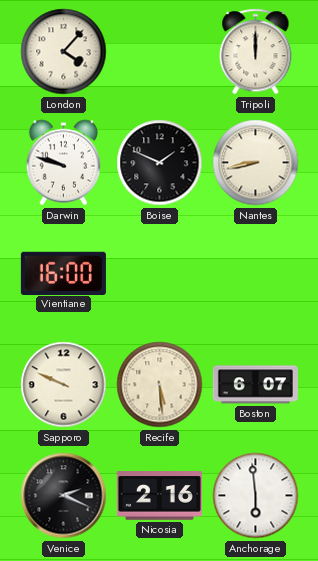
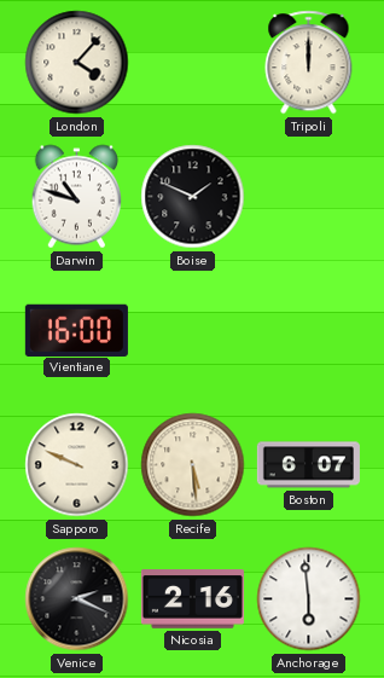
Darwin: 9:48 -> 10:48
Nantes: 8:43 -> none
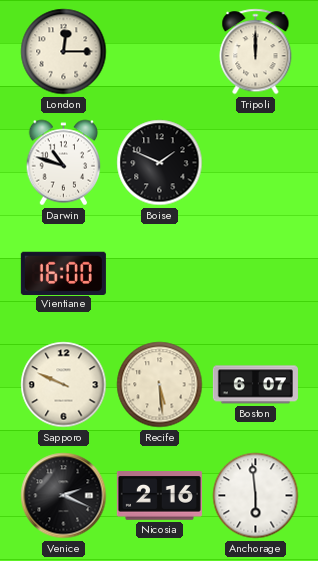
London: 4:07 -> 12:15
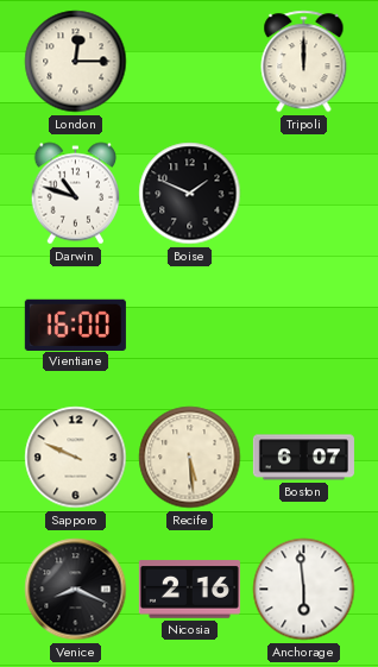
Venice: 2:19 -> 8:19
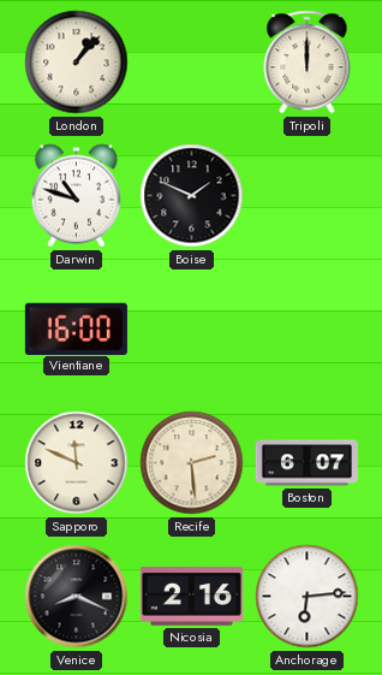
London: 12:15 -> 1:07
Sapporo: 9:49 -> 11:49
Recife: 5:29 -> 2:29
Anchorage: 5:59 -> 6:14
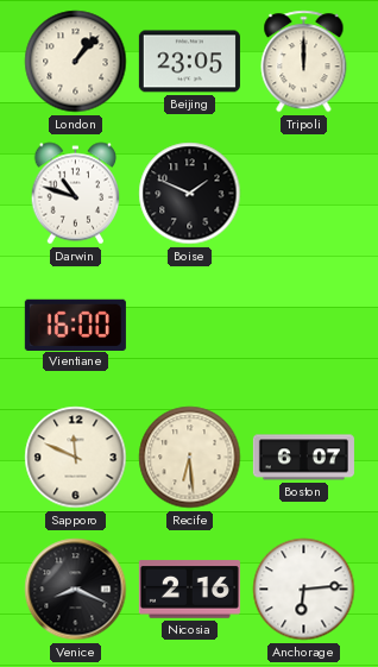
Beijing: none -> 23:05
Recife: 2:29 -> 6:29
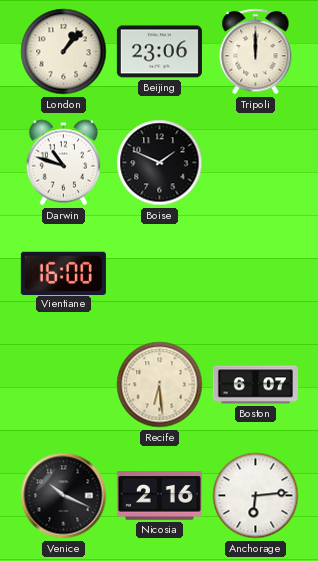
Beijing: 23:05 -> 23:06
Sapporo: 11:49 -> none
Venice: 8:19 -> 10:19
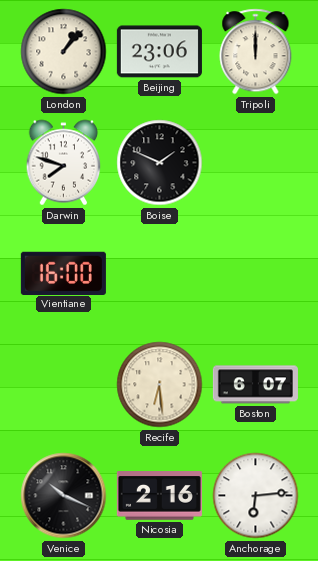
Darwin: 10:48 -> 7:48
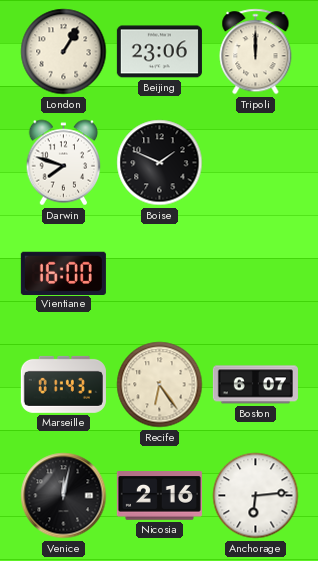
London: 1:07 -> 1:05
Marseille: none -> 01:43
Recife: 6:29 -> 6:24
Venice: 10:19 -> 12:02
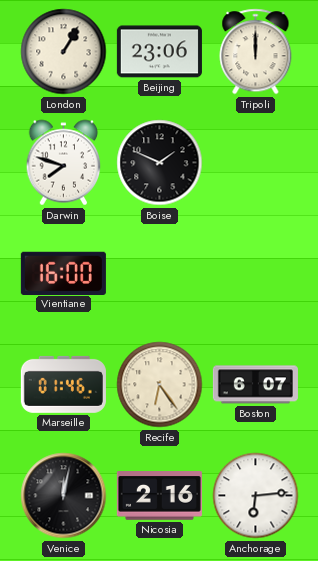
Marseille: 01:43 -> 01:46
